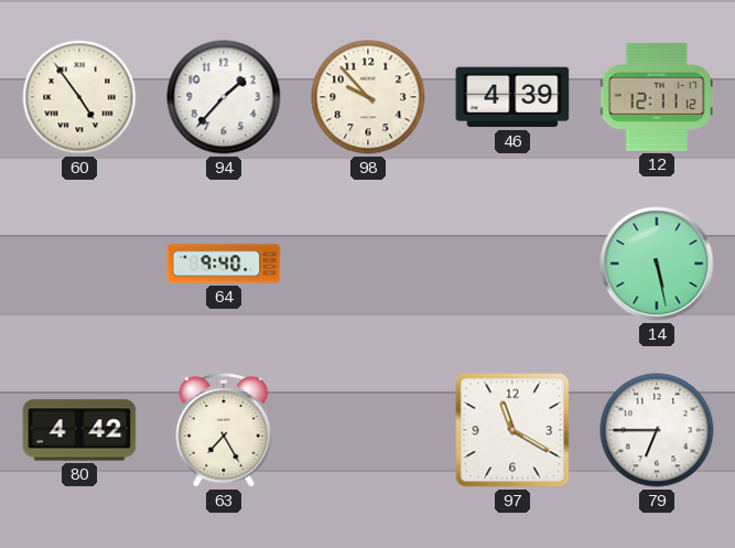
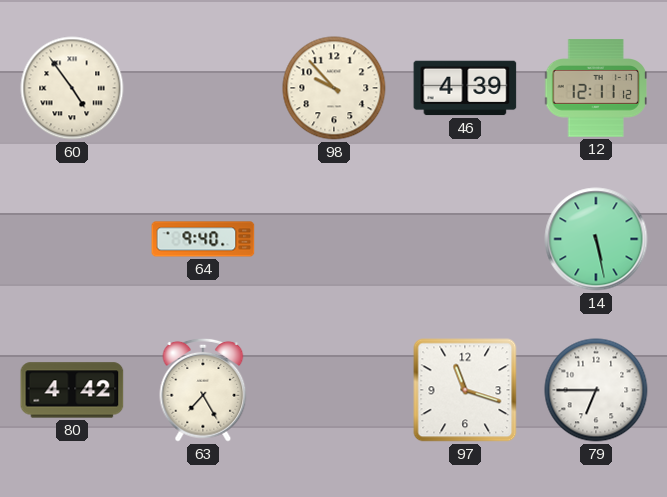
94: 1:37 -> none
97: 11:20 -> 11:18
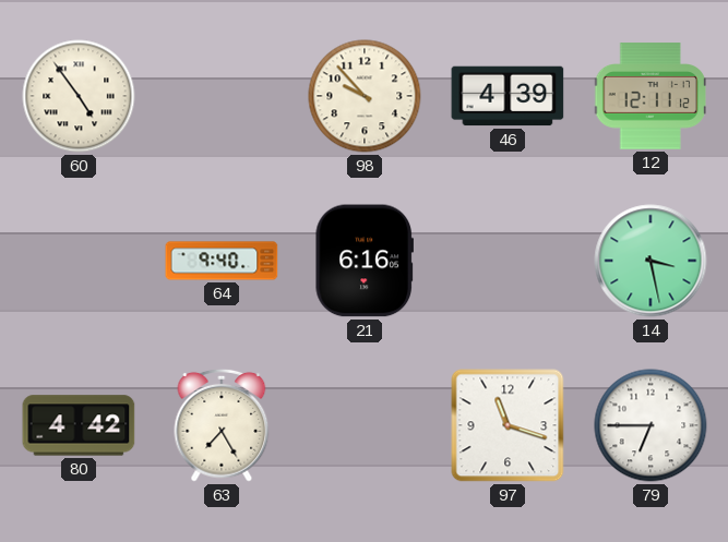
21: none -> 6:16
14: 5:28 -> 3:28
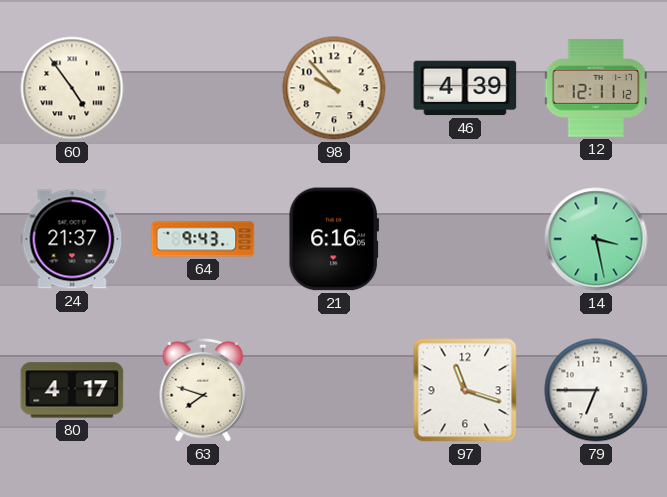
24: none -> 21:37
64: 9:40 -> 9:43
80: 4:42 -> 4:17
63: 7:25 -> 7:48
